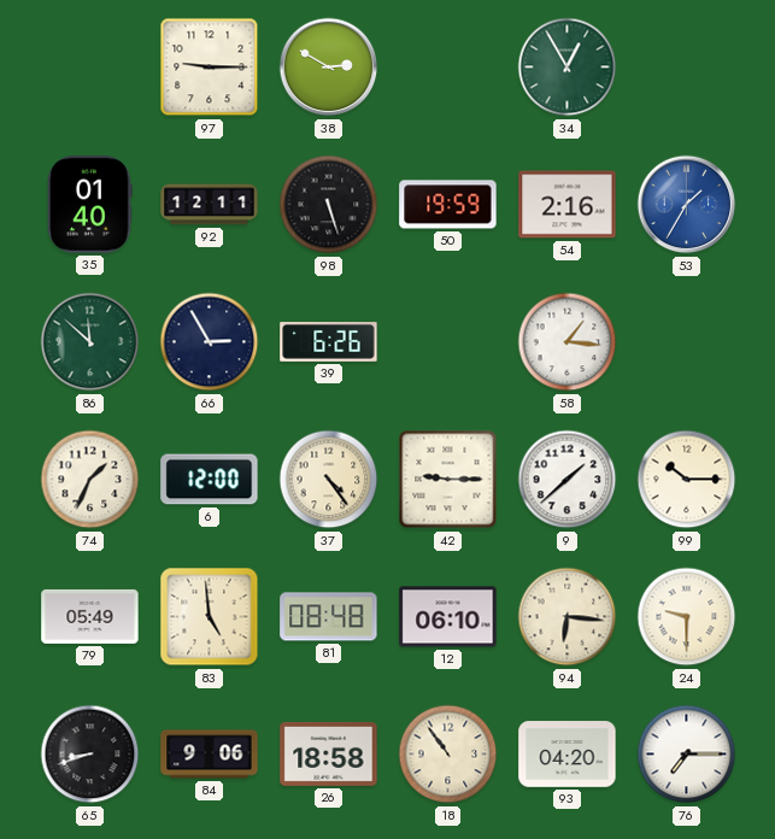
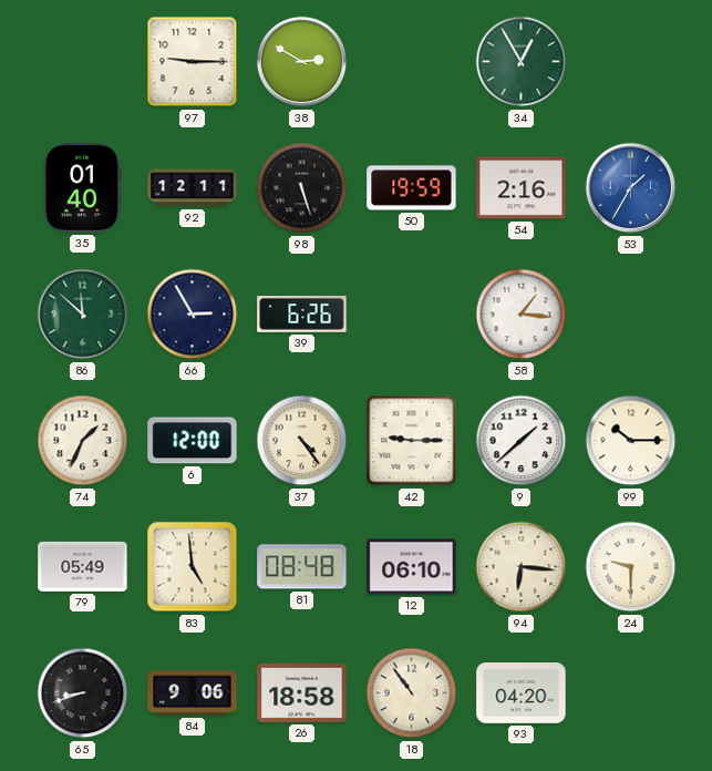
76: 7:15 -> none
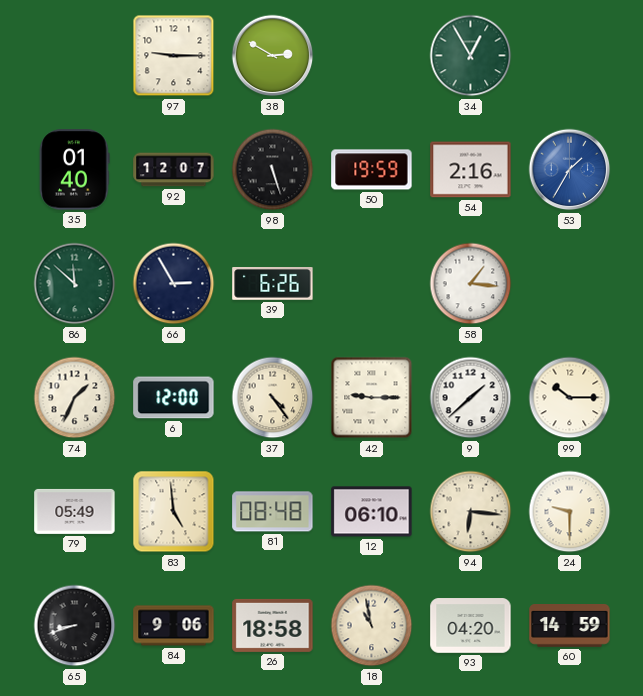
92: 12:11 -> 12:07
18: 10:54 -> 10:58
60: none -> 14:59
